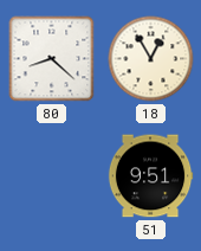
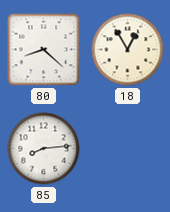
85: none -> 8:14
51: 9:51 -> none
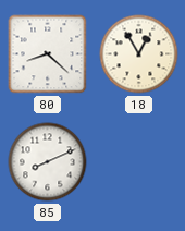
85: 8:14 -> 8:11
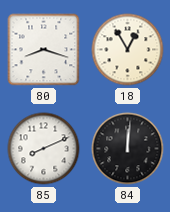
80: 8:22 -> 8:18
84: none -> 12:01
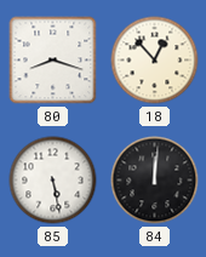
18: 12:55 -> 12:53
85: 8:11 -> 5:28
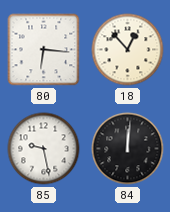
80: 8:18 -> 6:16
85: 5:28 -> 9:28
